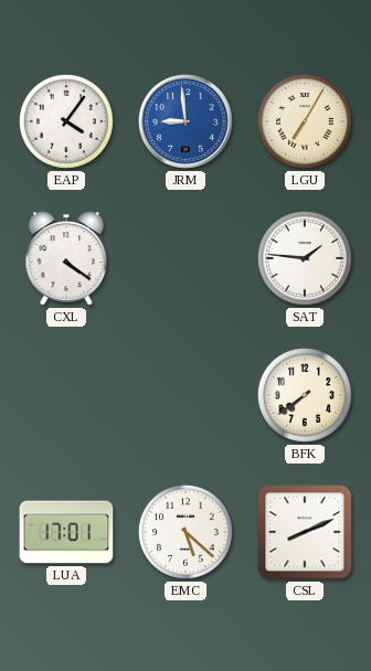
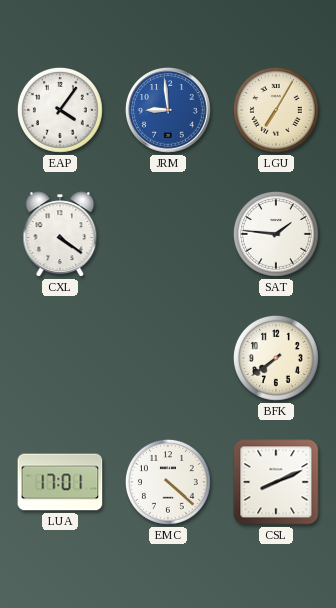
EMC: 5:22 -> 4:22
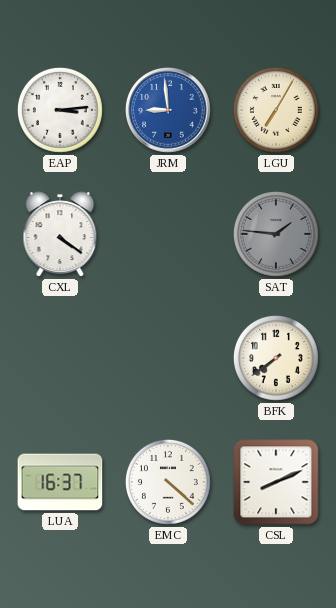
EAP: 4:06 -> 3:14
SAT dial: white -> grey
LUA: 17:01 -> 16:37
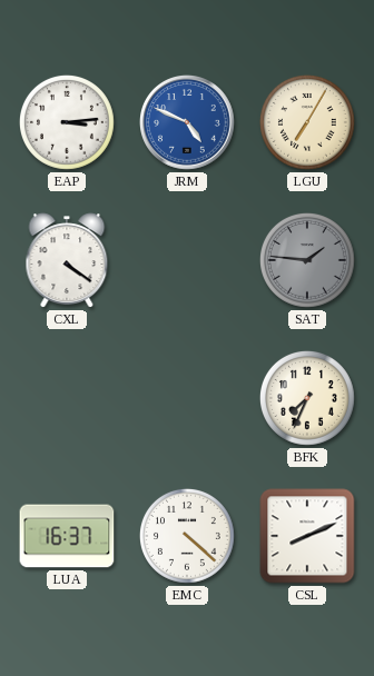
JRM: 8:59 -> 4:49
BFK: 7:39 -> 7:34
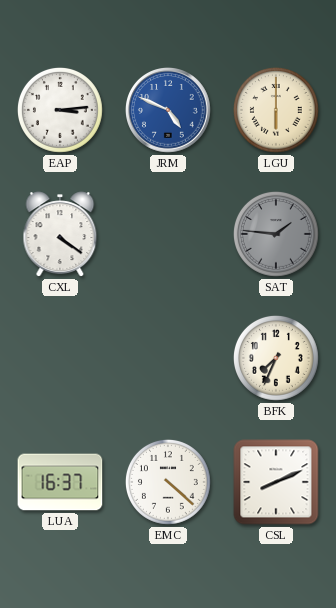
LGU: 7:05 -> 6:00
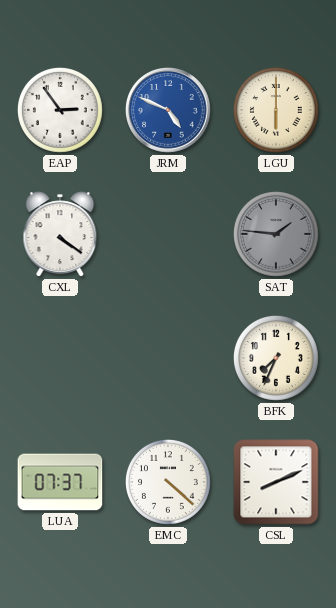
EAP: 3:14 -> 2:54
LUA: 16:37 -> 07:37
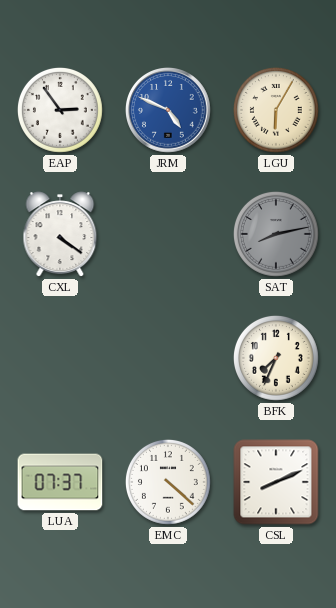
LGU: 6:00 -> 6:05
SAT: 1:46 -> 8:13
